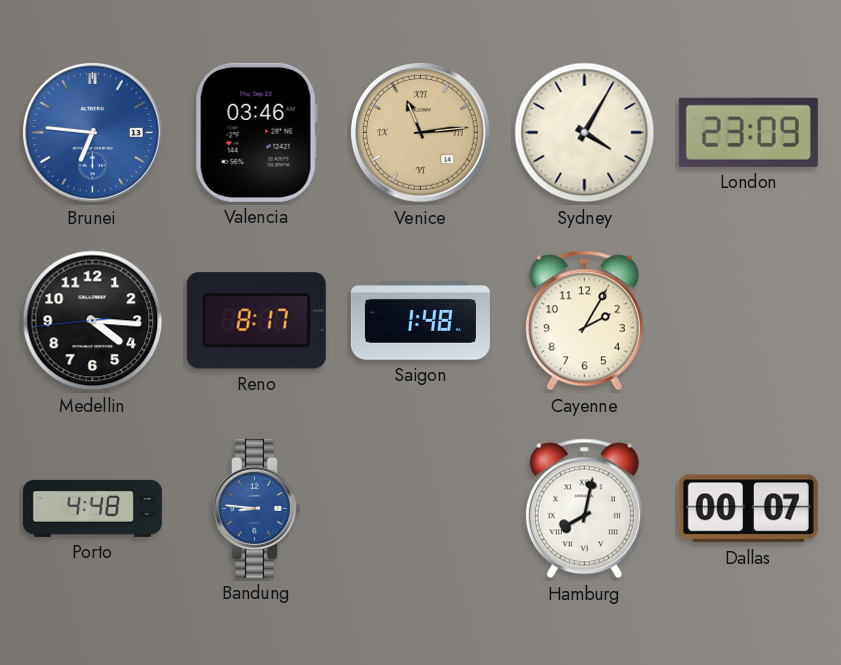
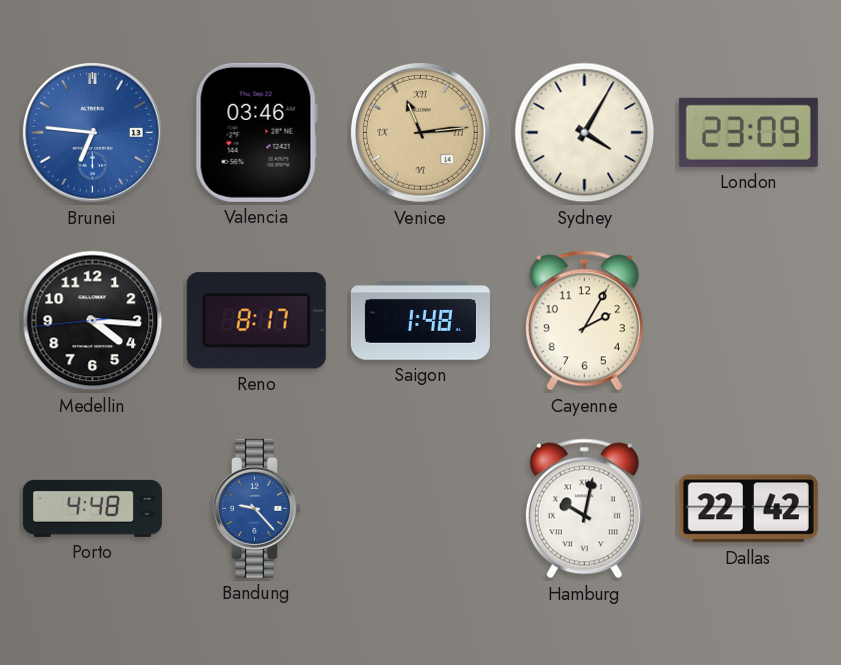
Bandung: 8:46 -> 9:23
Hamburg: 8:02 -> 10:02
Dallas: 00:07 -> 22:42
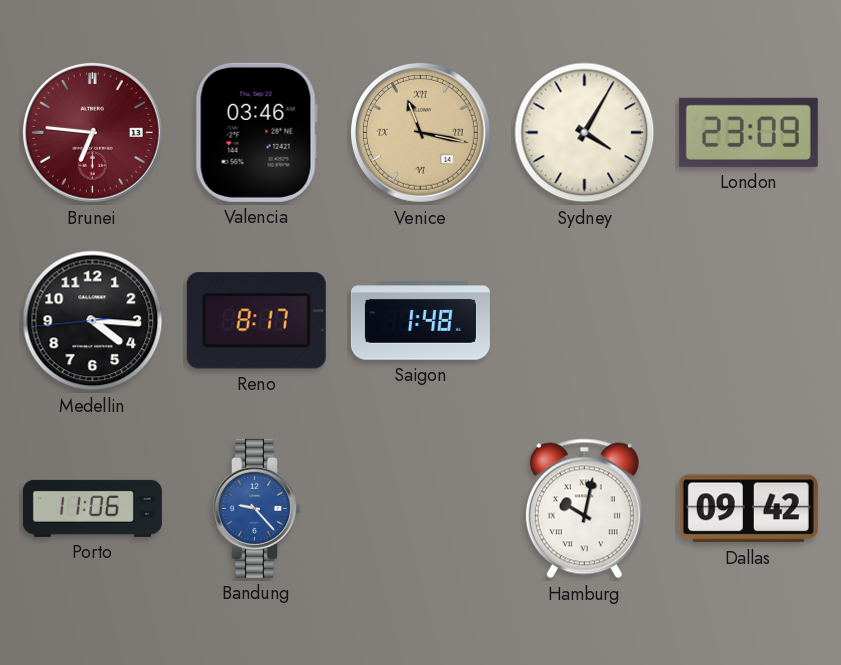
Brunei dial: blue -> burgundy
Venice: 11:14 -> 11:17
Cayenne: 2:05 -> none
Porto: 4:48 -> 11:06
Dallas: 22:42 -> 09:42
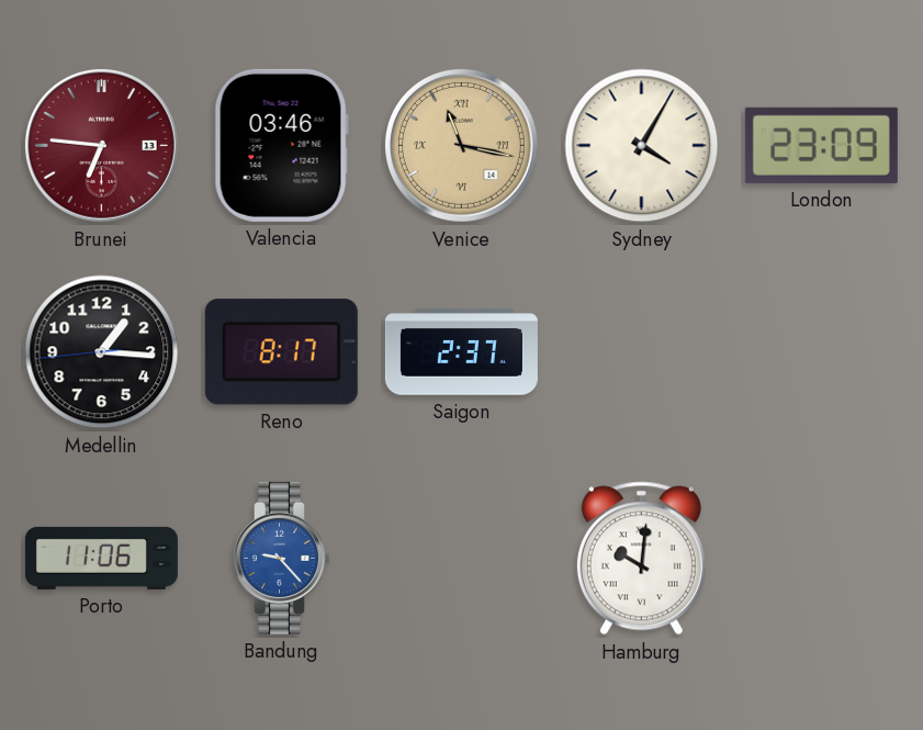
Medellin: 4:15 -> 1:15
Saigon: 1:48 -> 2:37
Hamburg: 10:02 -> 10:01
Dallas: 09:42 -> none
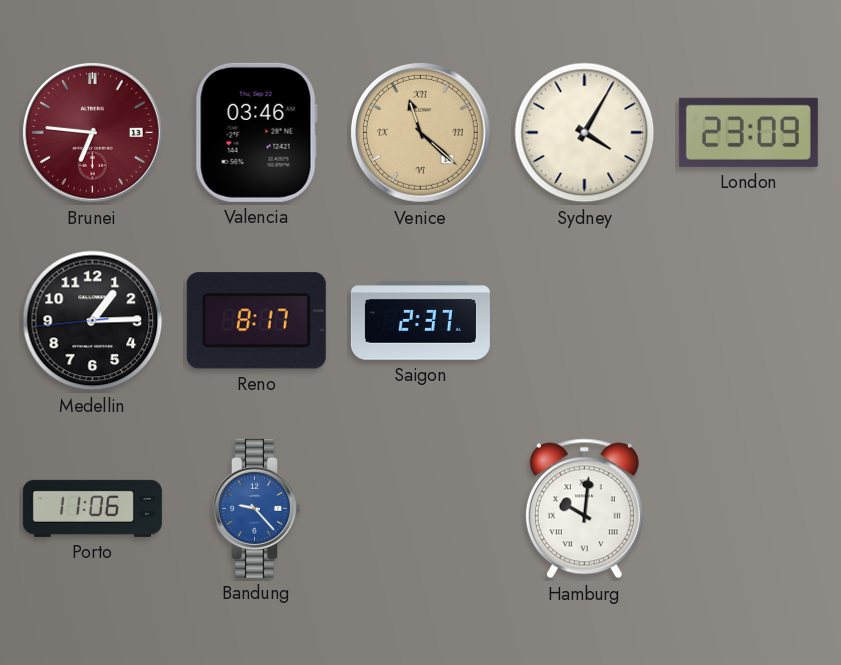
Venice: 11:17 -> 11:22
Medellin: 1:15 -> 1:14
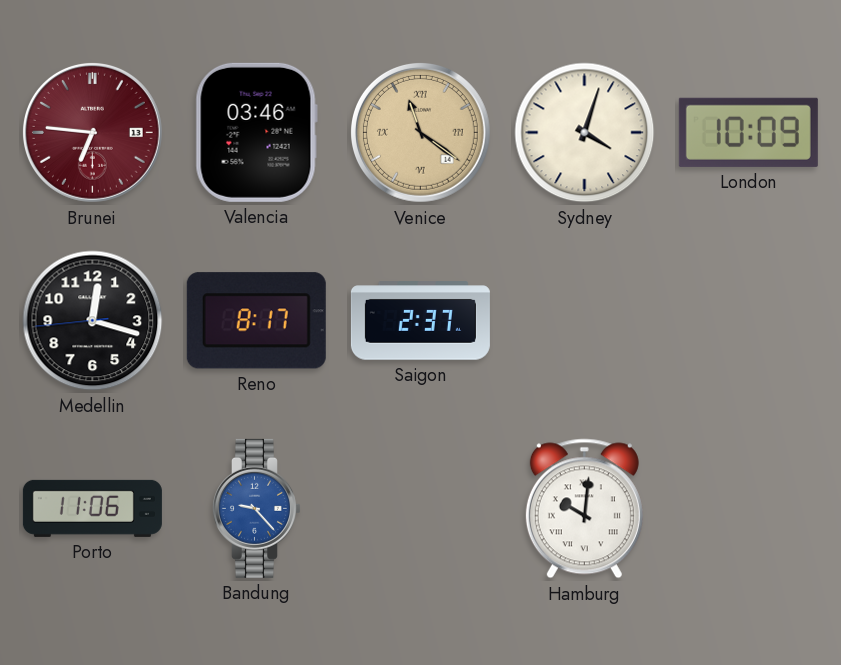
Venice: 11:22 -> 11:21
Sydney: 4:05 -> 4:03
London: 23:09 -> 10:09
Medellin: 1:14 -> 12:17
